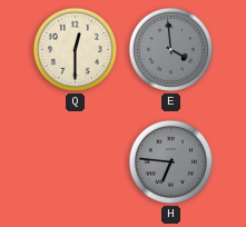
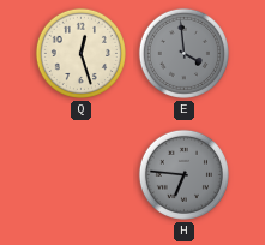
Q: 12:30 -> 12:27
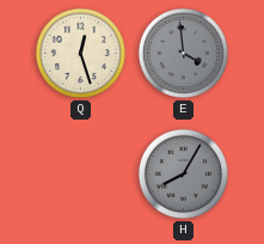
H: 6:46 -> 8:05
